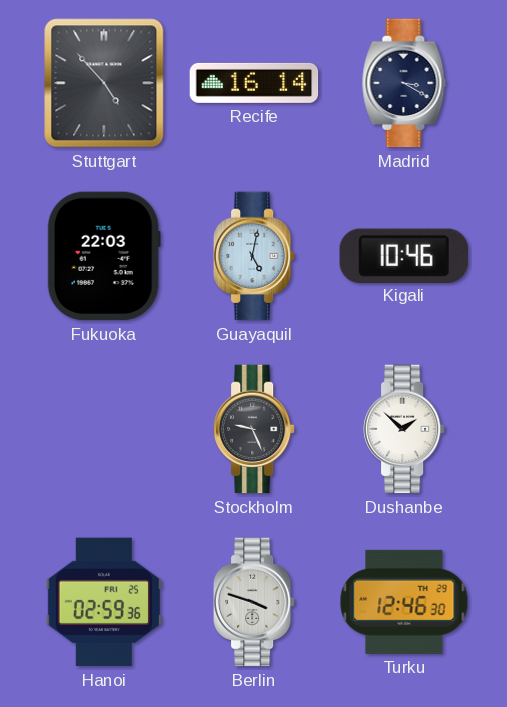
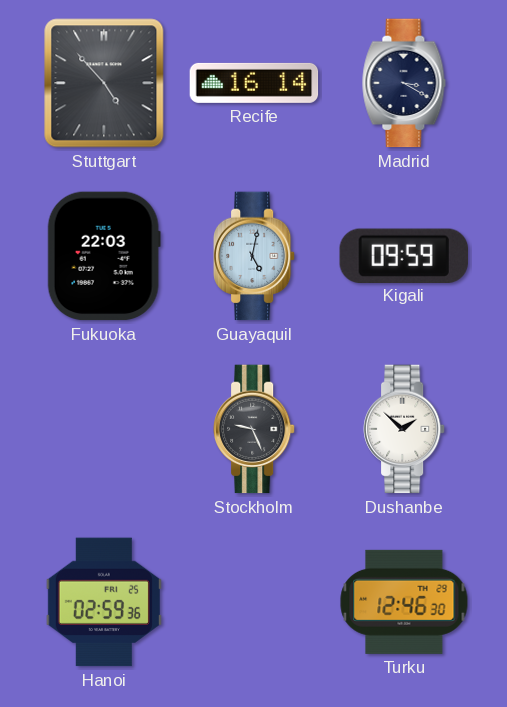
Kigali: 10:46 -> 09:59
Berlin: 3:48 -> none
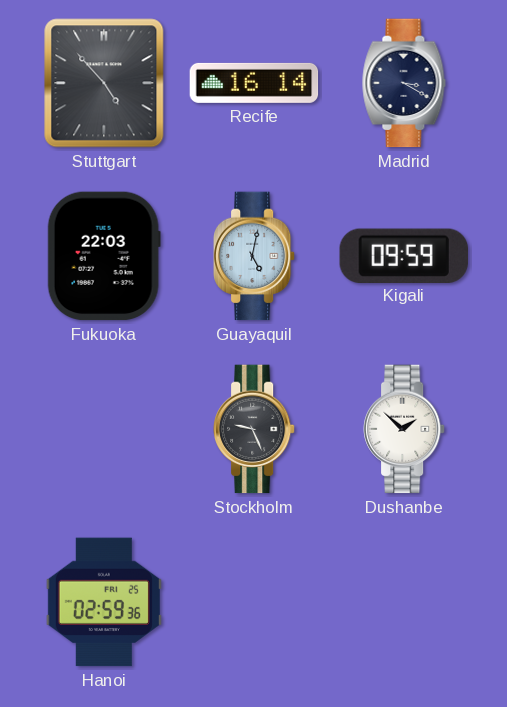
Turku: 12:46 -> none
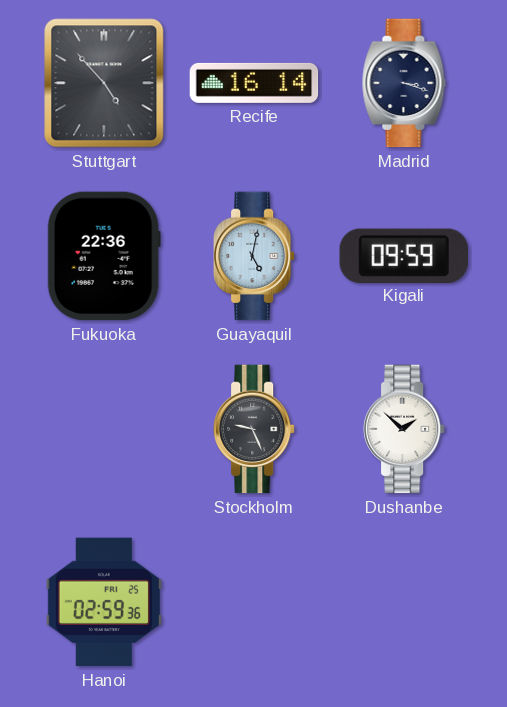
Madrid: 3:20 -> 3:18
Fukuoka: 22:03 -> 22:36
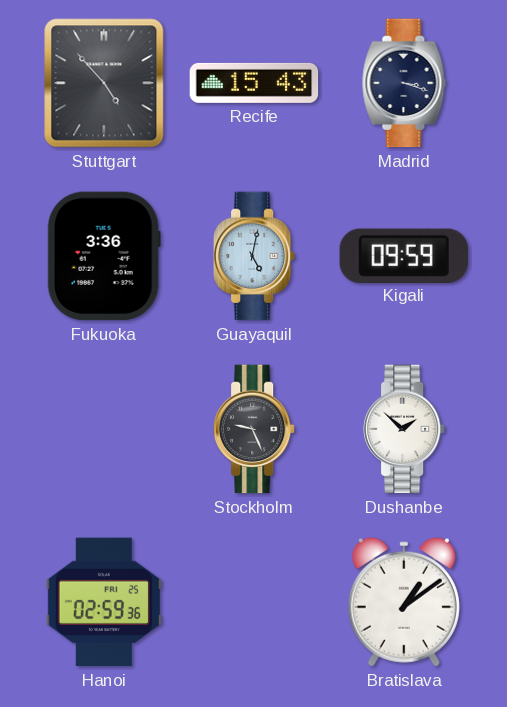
Recife: 16:14 -> 15:43
Fukuoka: 22:36 -> 3:36
Bratislava: none -> 1:09
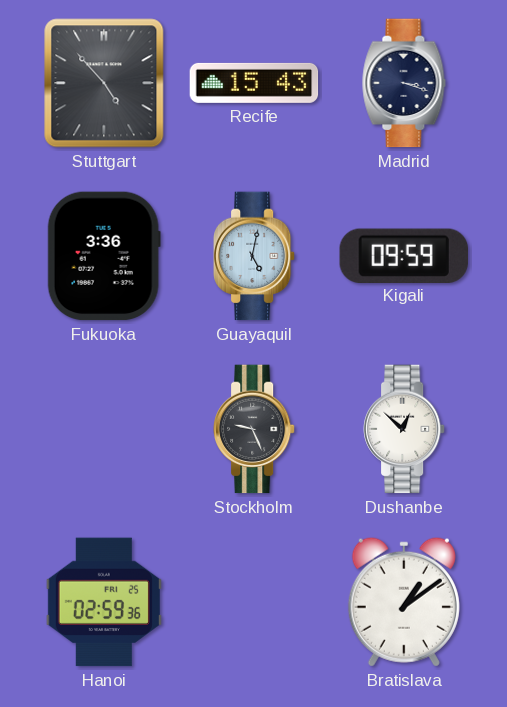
Dushanbe: 1:52 -> 12:52
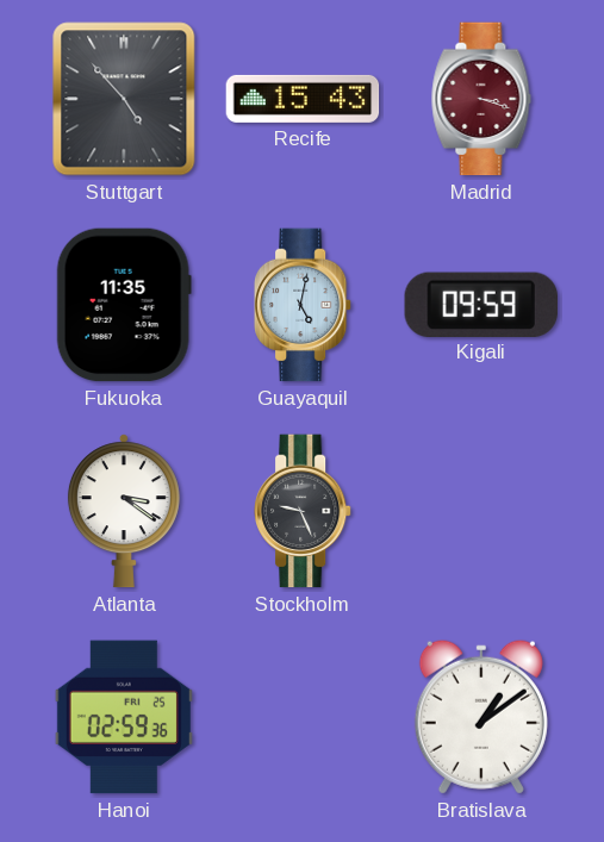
Madrid dial: navy -> burgundy
Fukuoka: 3:36 -> 11:35
Atlanta: none -> 3:21
Dushanbe: 12:52 -> none
